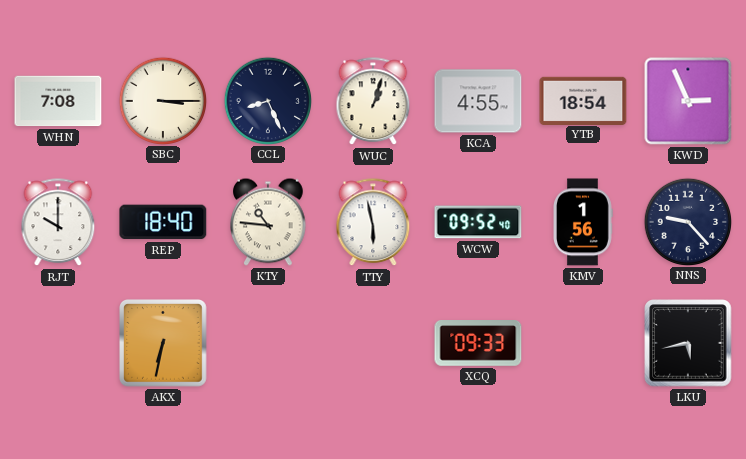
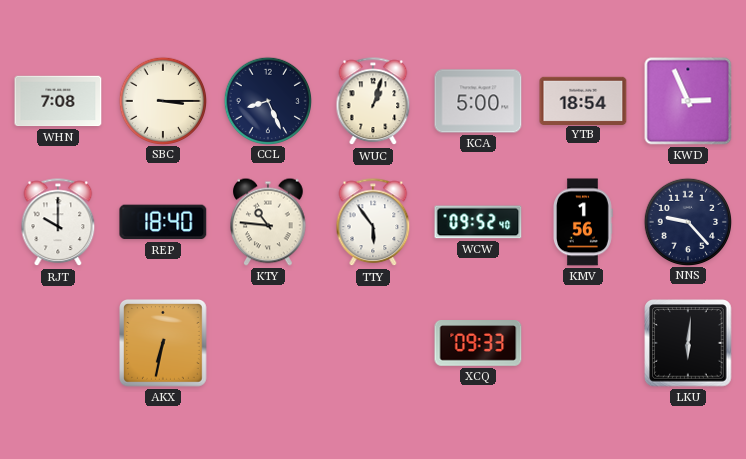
KCA: 4:55 -> 5:00
TTY: 5:58 -> 5:54
LKU: 5:43 -> 6:01
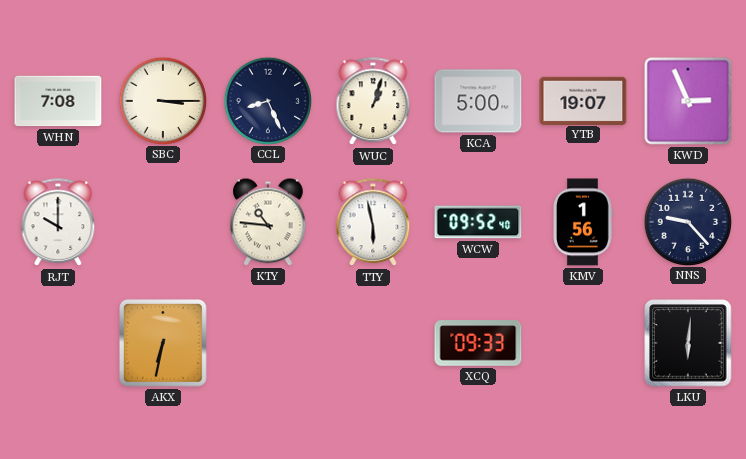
YTB: 18:54 -> 19:07
REP: 18:40 -> none
TTY: 5:54 -> 5:58
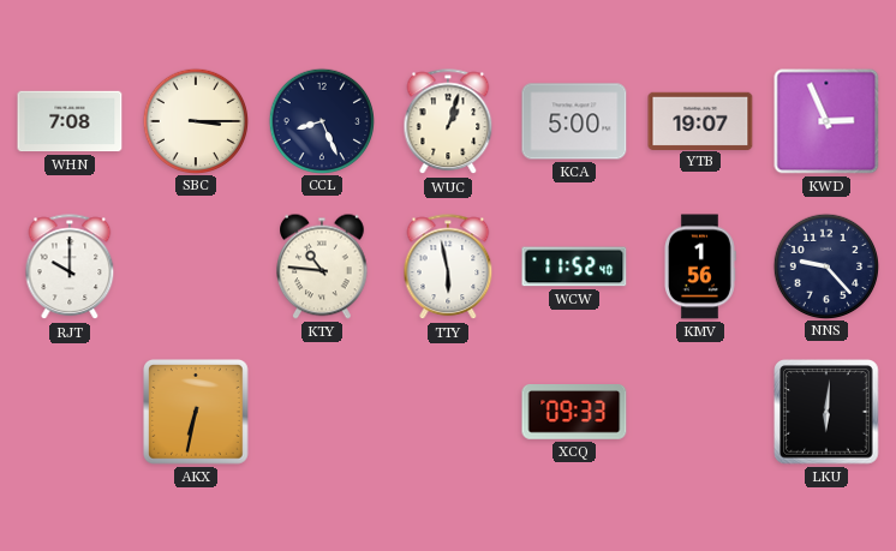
WCW: 09:52 -> 11:52
